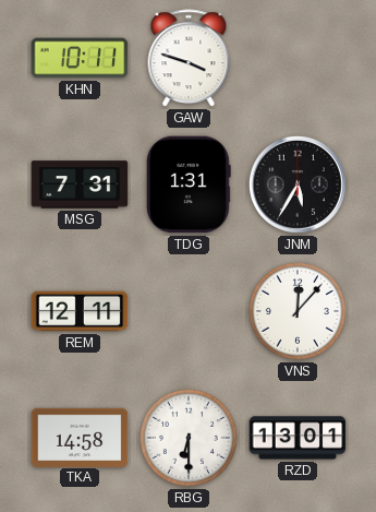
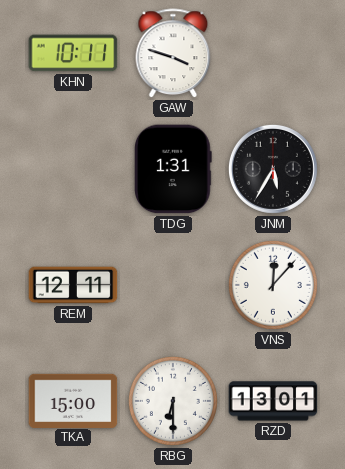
MSG: 7:31 -> none
TKA: 14:58 -> 15:00
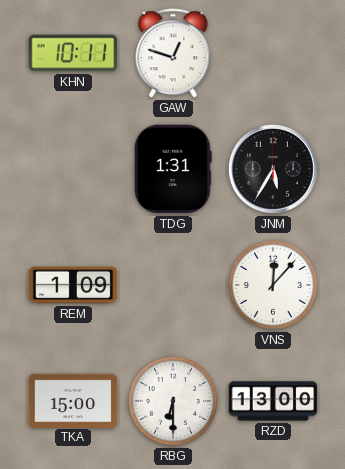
GAW: 3:48 -> 12:48
REM: 12:11 -> 1:09
RZD: 13:01 -> 13:00
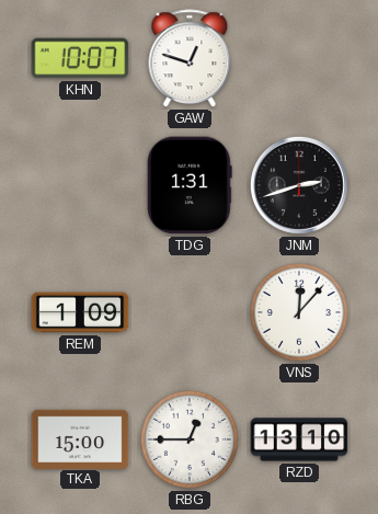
KHN: 10:11 -> 10:07
JNM: 5:35 -> 2:42
RBG: 6:30 -> 12:45
RZD: 13:00 -> 13:10
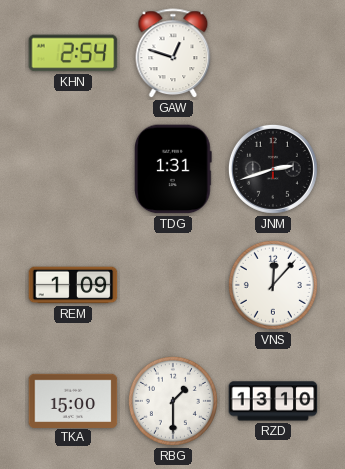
KHN: 10:07 -> 2:54
RBG: 12:45 -> 1:30
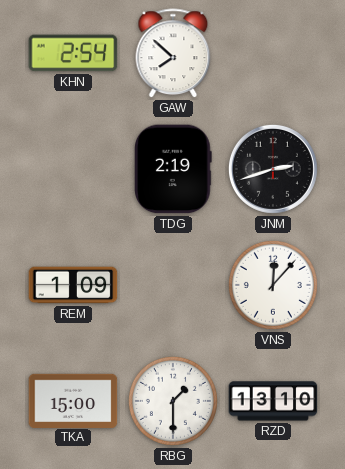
GAW: 12:48 -> 7:52
TDG: 1:31 -> 2:19
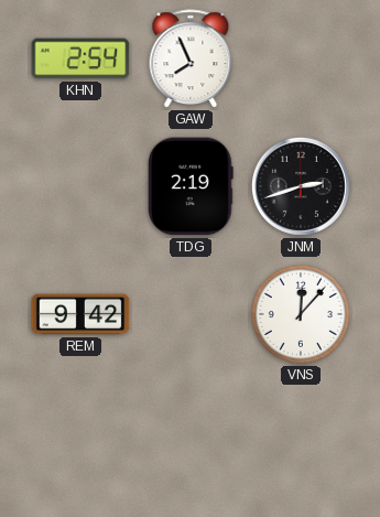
GAW: 7:52 -> 7:56
REM: 1:09 -> 9:42
TKA: 15:00 -> none
RBG: 1:30 -> none
RZD: 13:10 -> none
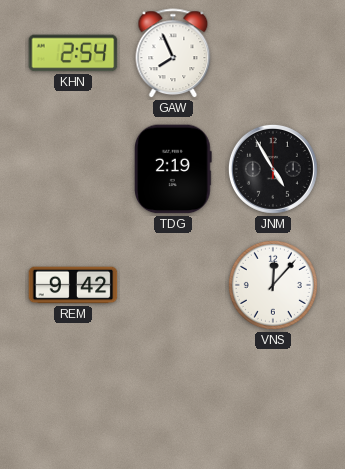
JNM: 2:42 -> 4:55
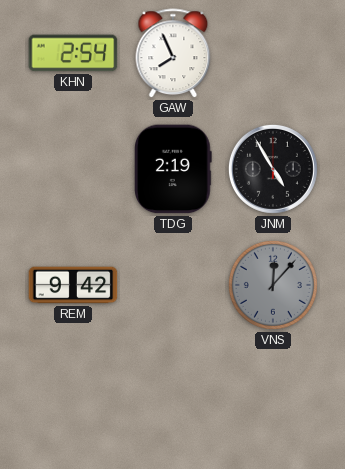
VNS dial: white -> grey
